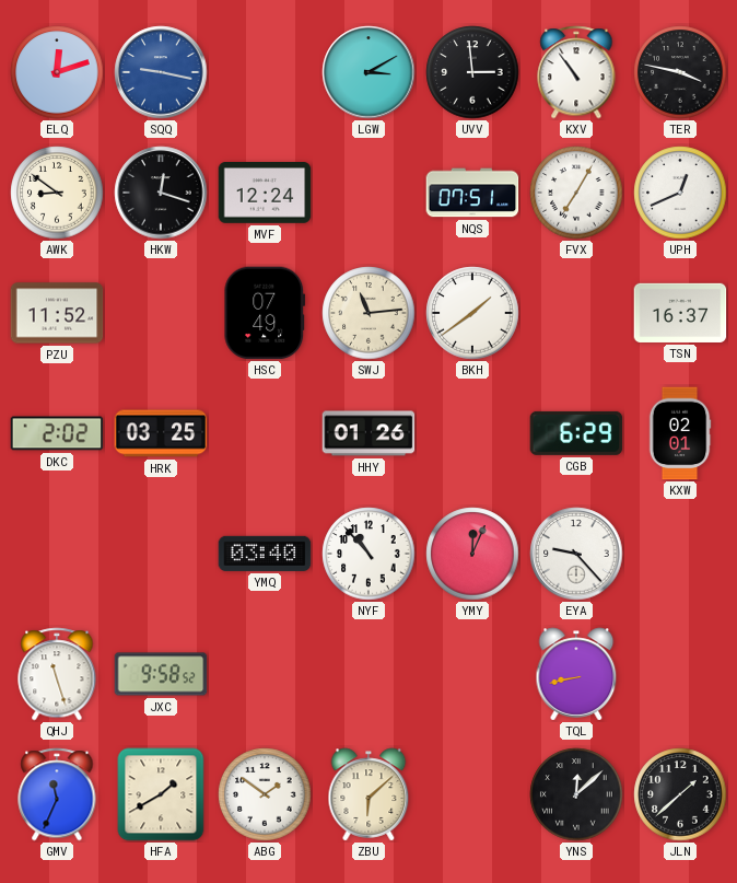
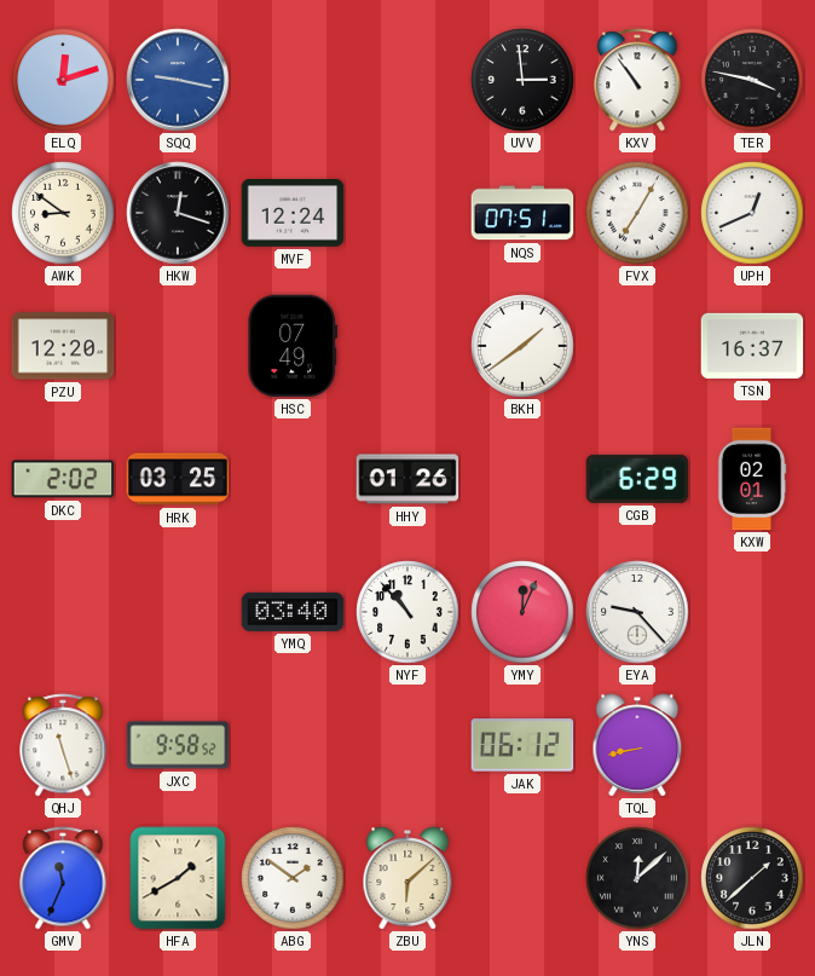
LGW: 3:10 -> none
PZU: 11:52 -> 12:20
SWJ: 11:14 -> none
JAK: none -> 06:12
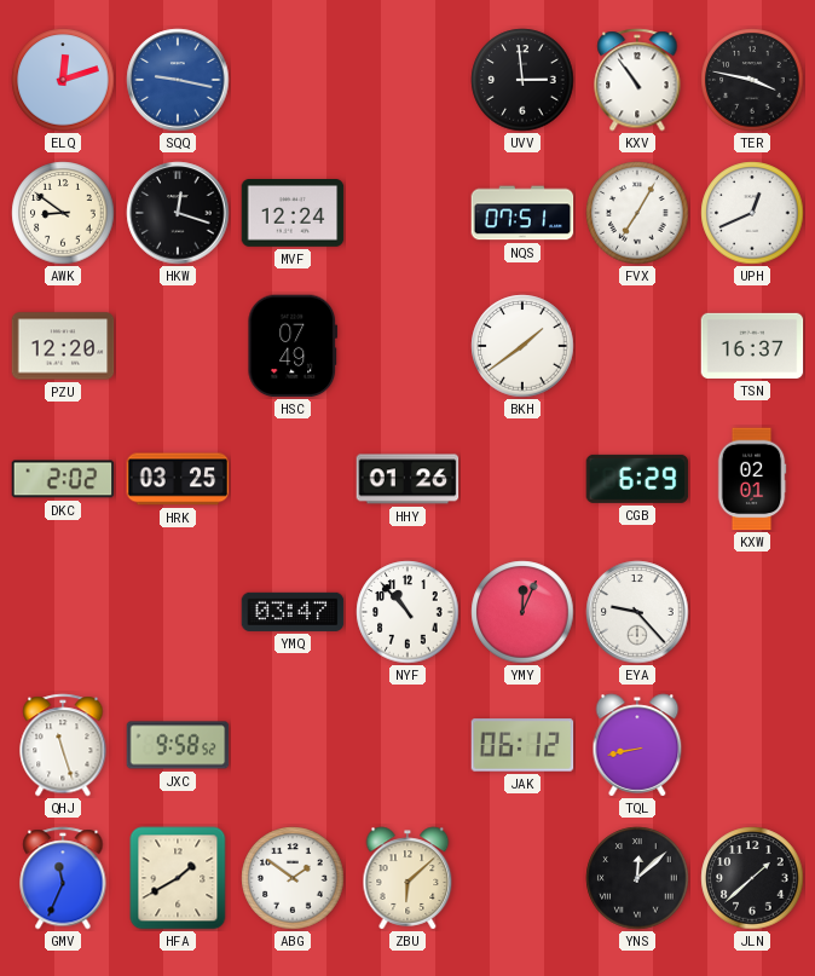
YMQ: 03:40 -> 03:47
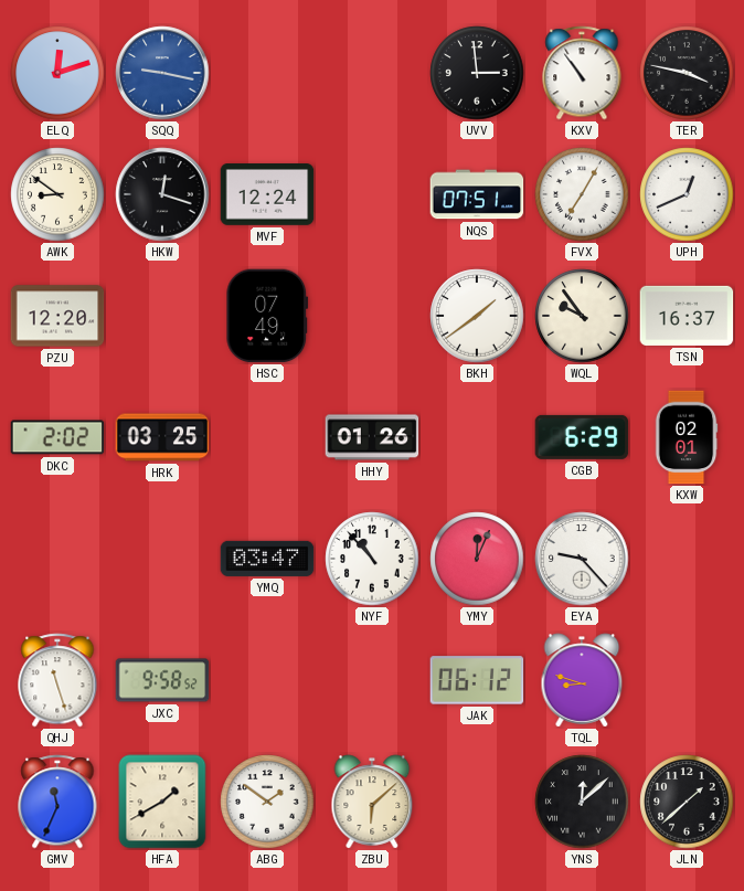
WQL: none -> 9:54
TQL: 8:43 -> 8:48
